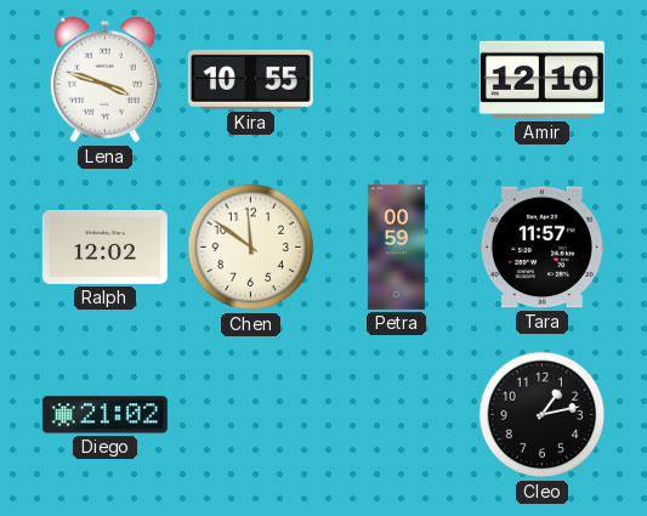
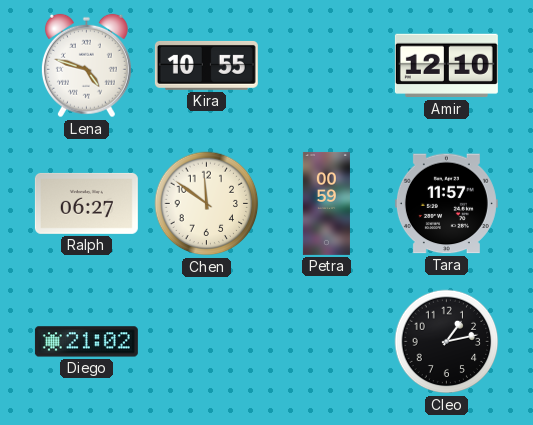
Lena: 3:48 -> 4:48
Ralph: 12:02 -> 06:27
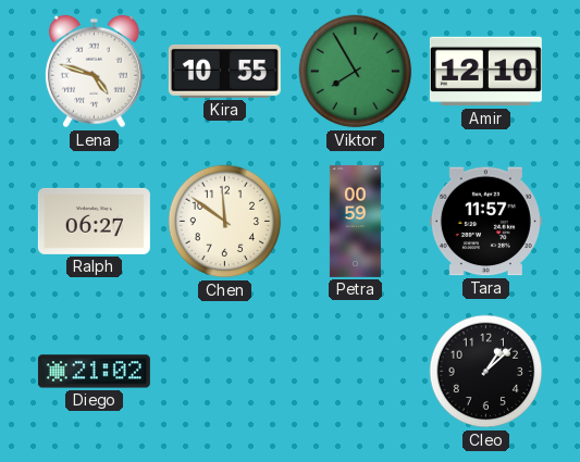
Viktor: none -> 7:55
Cleo: 1:13 -> 1:08
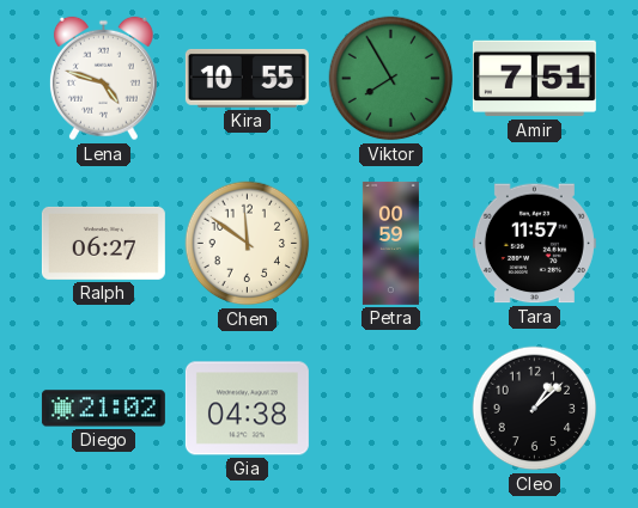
Amir: 12:10 -> 7:51
Gia: none -> 04:38
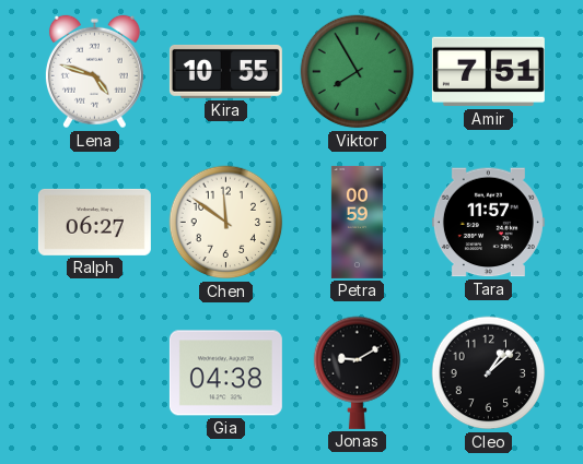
Diego: 21:02 -> none
Jonas: none -> 9:10
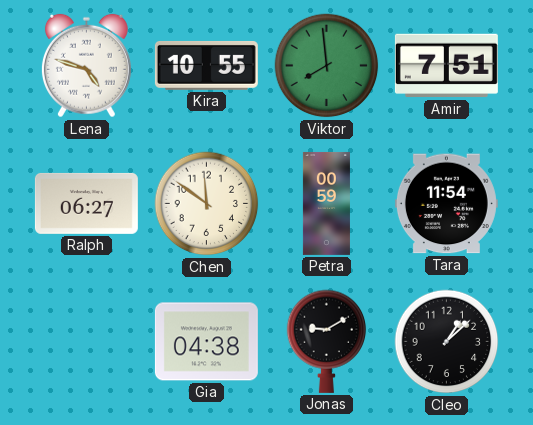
Viktor: 7:55 -> 7:59
Tara: 11:57 -> 11:54
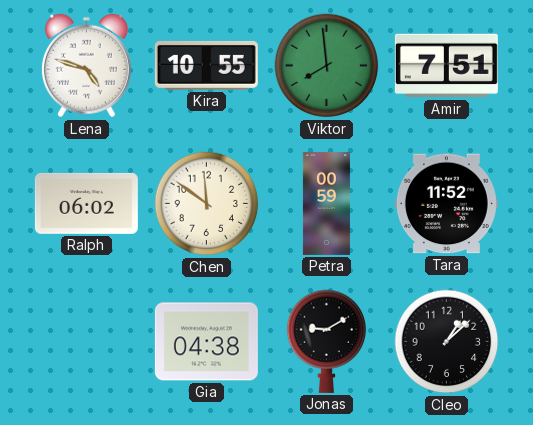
Ralph: 06:27 -> 06:02
Tara: 11:54 -> 11:52
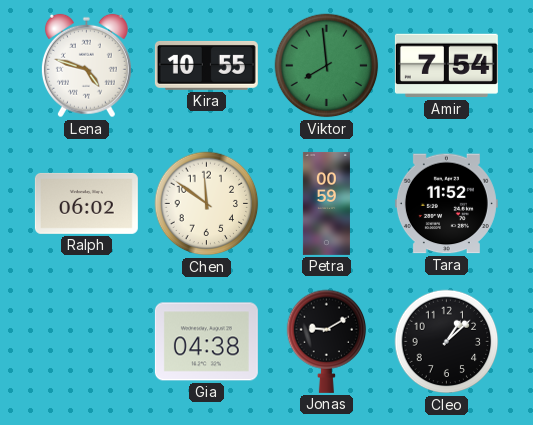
Amir: 7:51 -> 7:54
